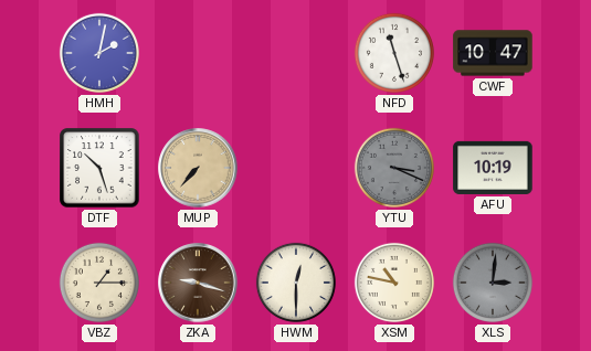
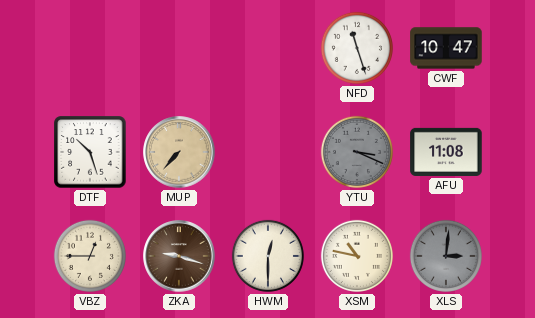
HMH: 2:02 -> none
AFU: 10:19 -> 11:08
VBZ: 1:15 -> 12:45
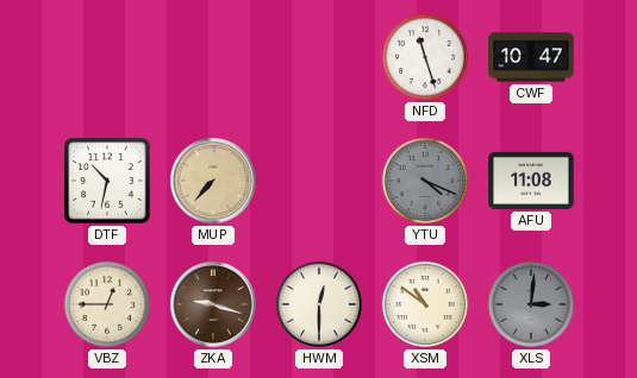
DTF: 10:27 -> 10:32
YTU: 3:19 -> 4:19
XSM: 10:47 -> 10:51
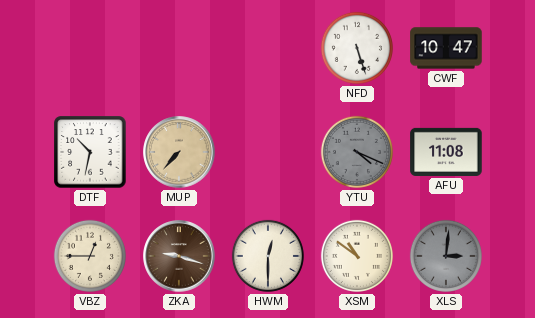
NFD: 11:27 -> 5:27
